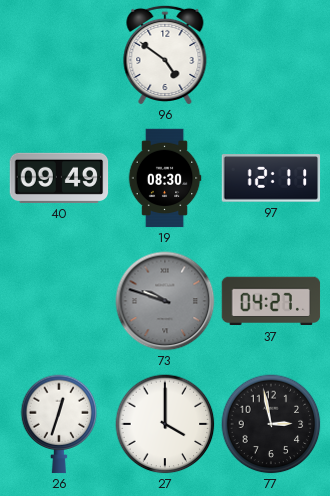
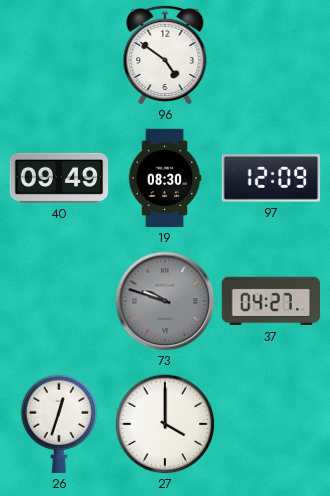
97: 12:11 -> 12:09
77: 2:58 -> none
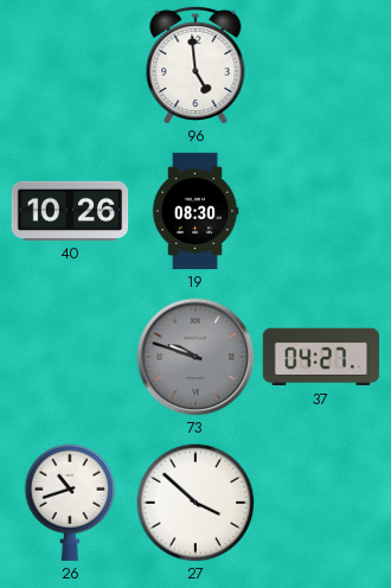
96: 4:51 -> 4:59
40: 09:49 -> 10:26
97: 12:09 -> none
26: 12:33 -> 10:42
27: 4:00 -> 3:52
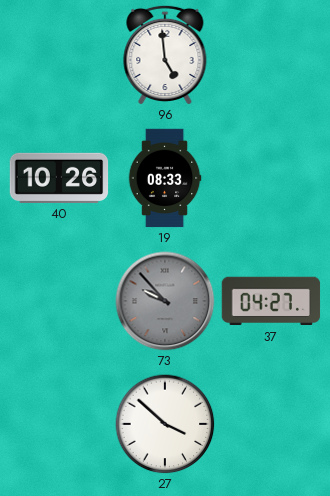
19: 08:30 -> 08:33
73: 9:48 -> 9:53
26: 10:42 -> none
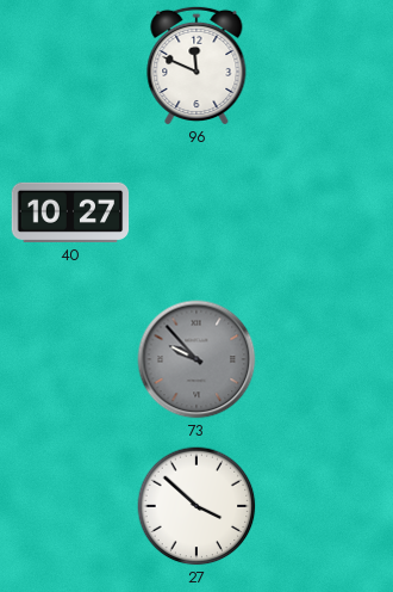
96: 4:59 -> 11:49
40: 10:26 -> 10:27
19: 08:33 -> none
37: 04:27 -> none
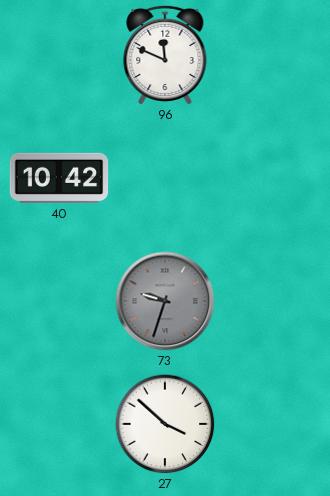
40: 10:27 -> 10:42
73: 9:53 -> 9:33
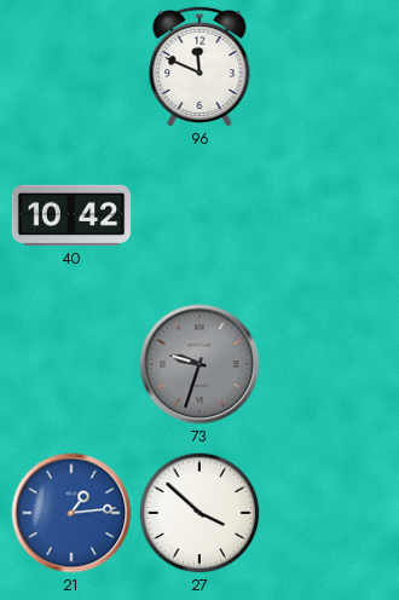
21: none -> 1:14
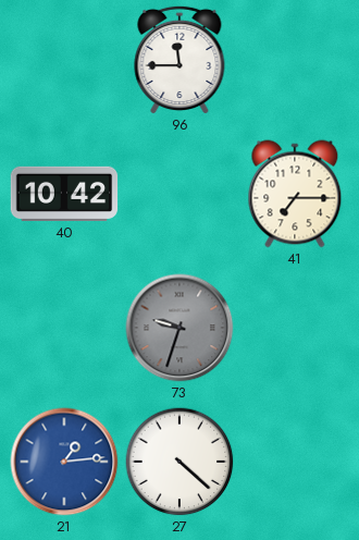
96: 11:49 -> 11:45
41: none -> 7:15
27: 3:52 -> 4:22
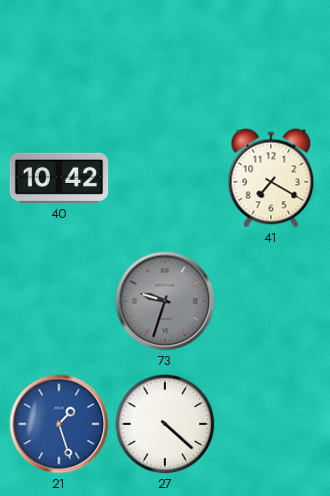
96: 11:45 -> none
41: 7:15 -> 7:20
21: 1:14 -> 1:27
